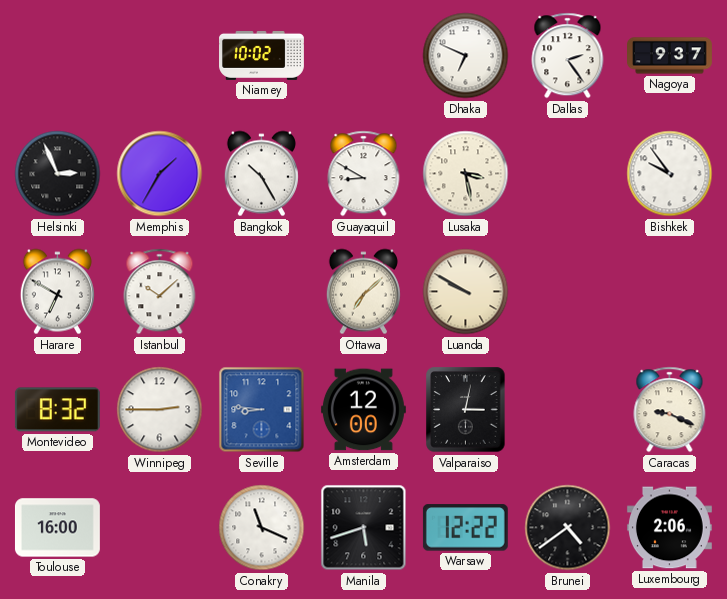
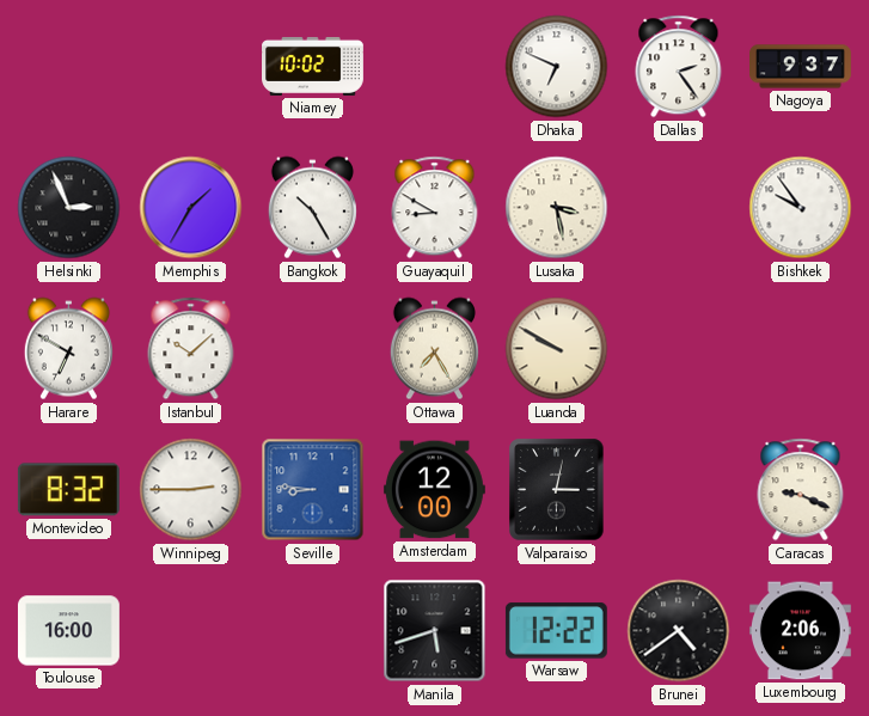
Ottawa: 7:08 -> 7:25
Conakry: 11:19 -> none
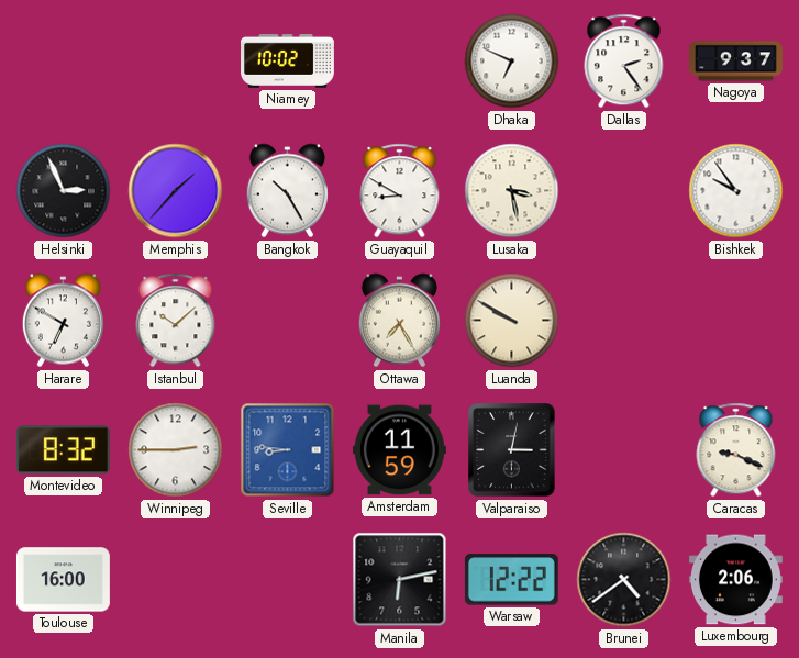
Memphis: 1:35 -> 1:37
Amsterdam: 12:00 -> 11:59
Manila: 5:42 -> 6:13
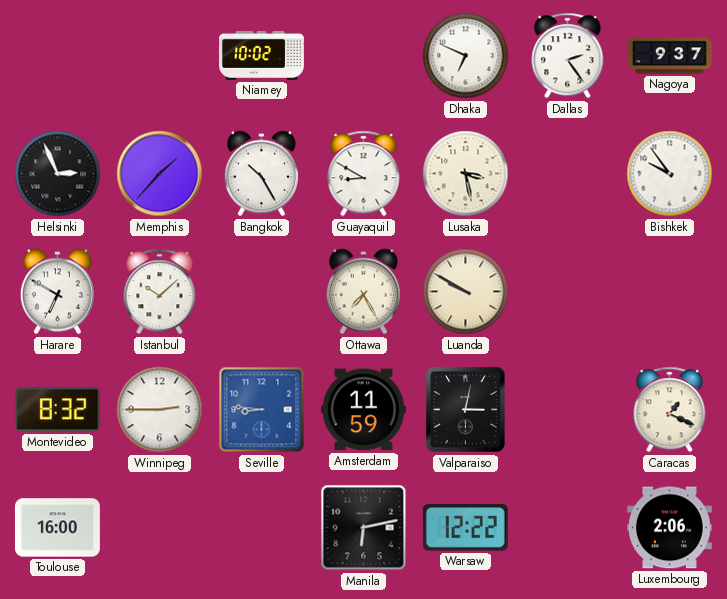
Caracas: 9:19 -> 1:19
Brunei: 4:39 -> none
